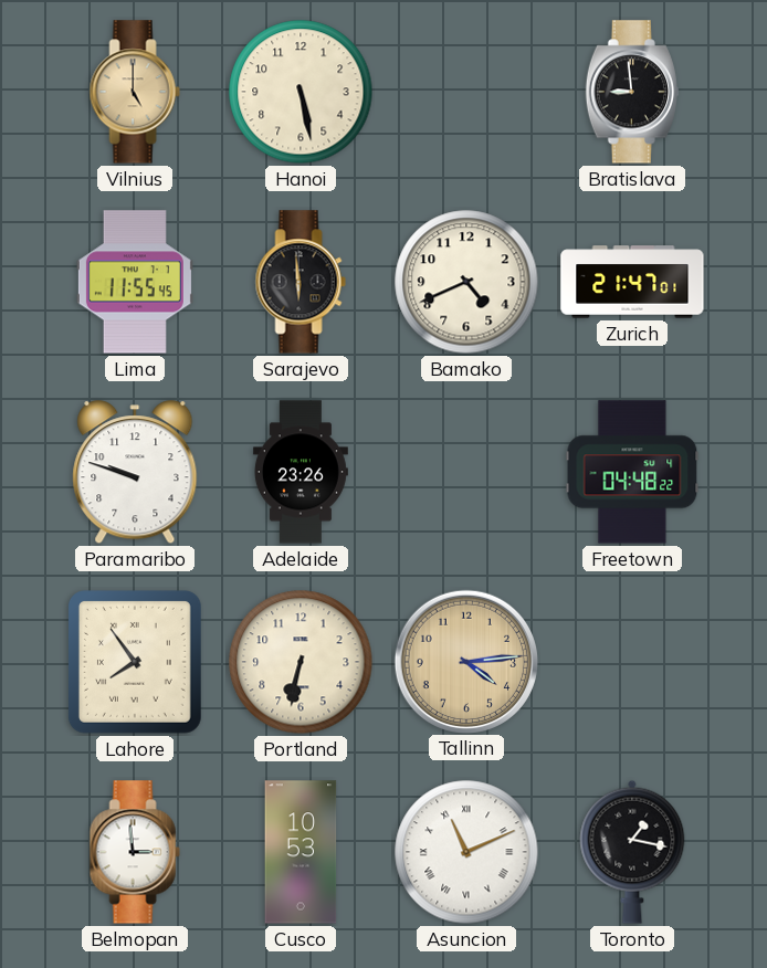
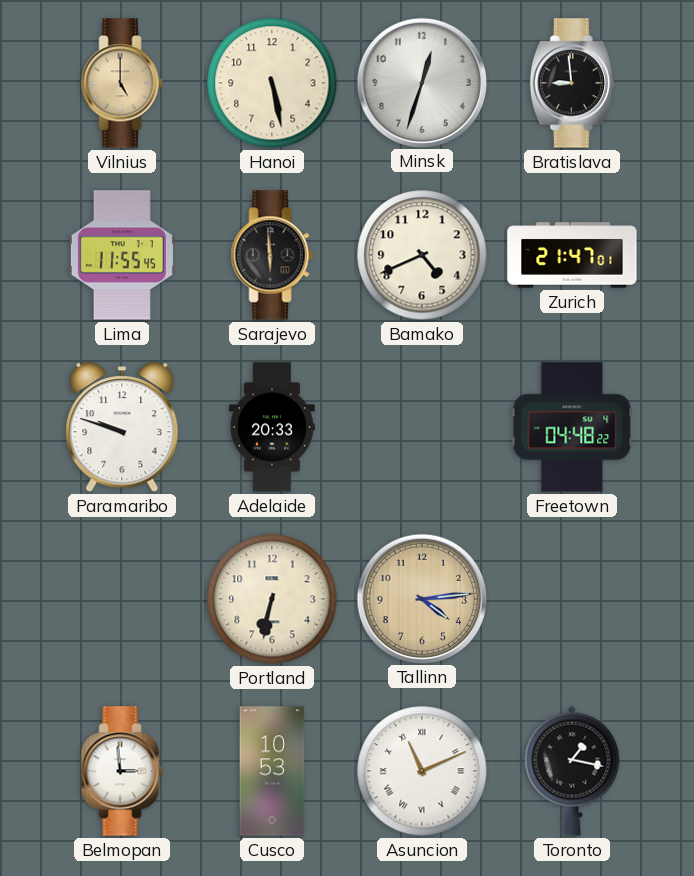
Minsk: none -> 12:33
Adelaide: 23:26 -> 20:33
Lahore: 7:54 -> none
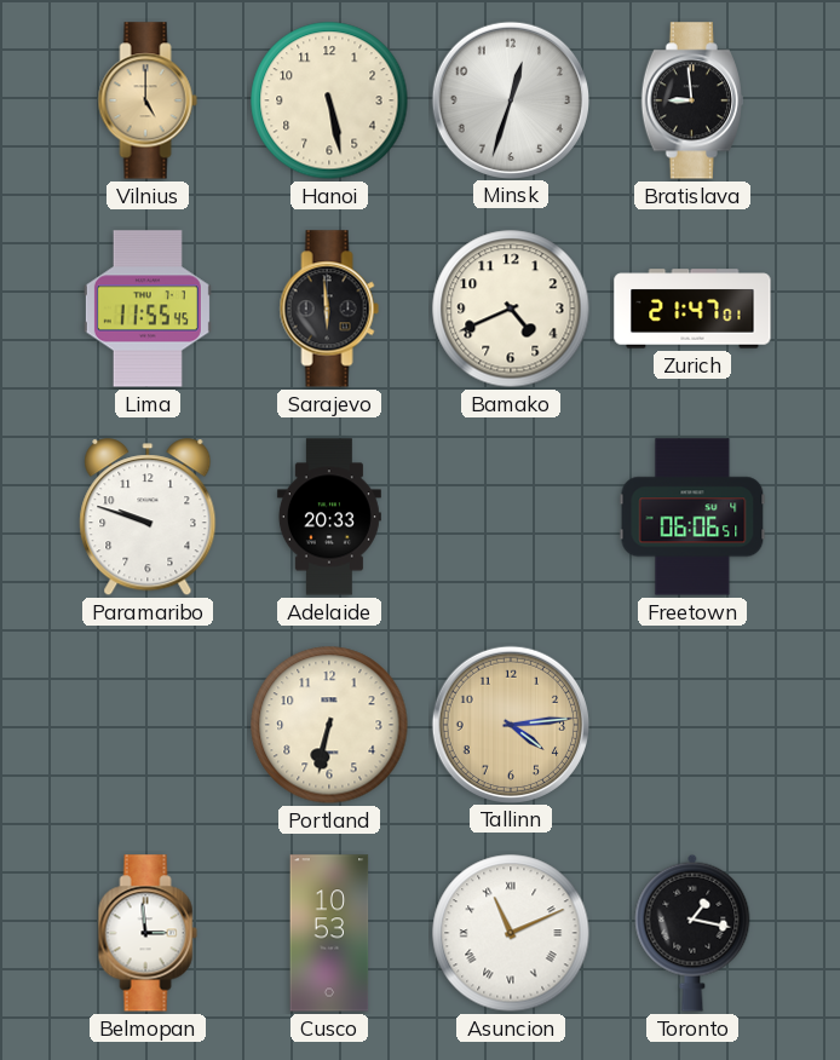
Freetown: 04:48 -> 06:06
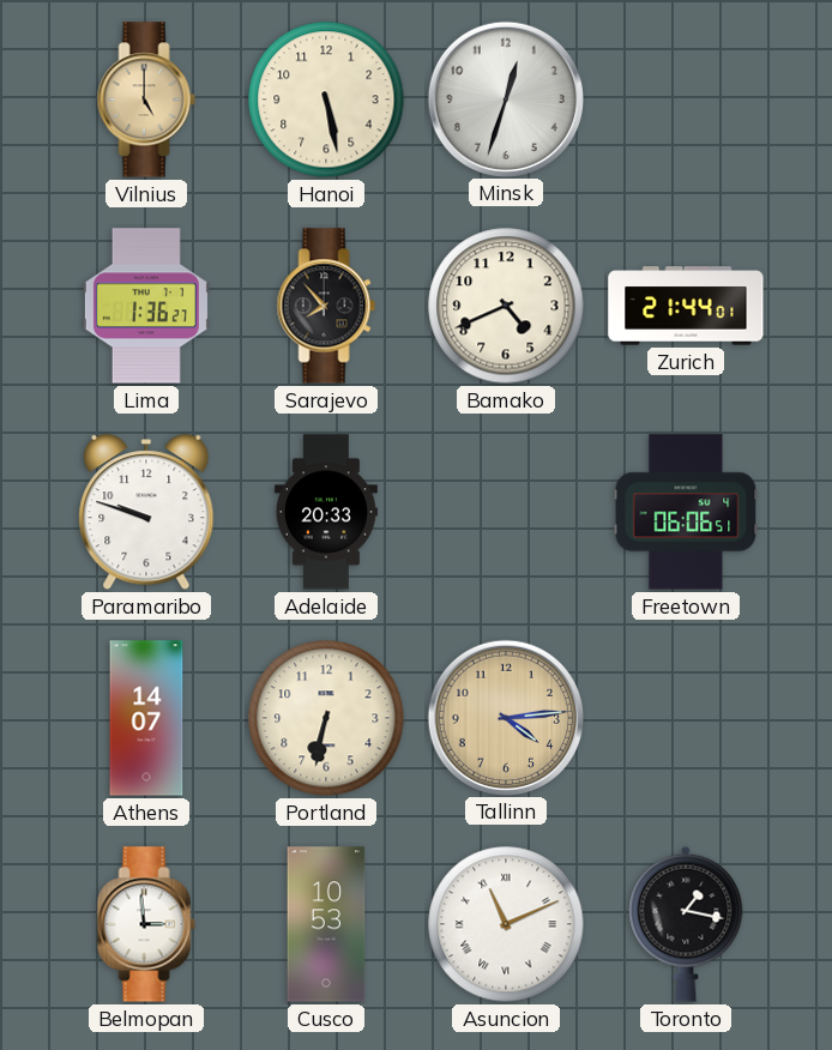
Bratislava: 8:59 -> none
Lima: 11:55 -> 1:36
Sarajevo: 5:59 -> 7:53
Zurich: 21:47 -> 21:44
Athens: none -> 14:07
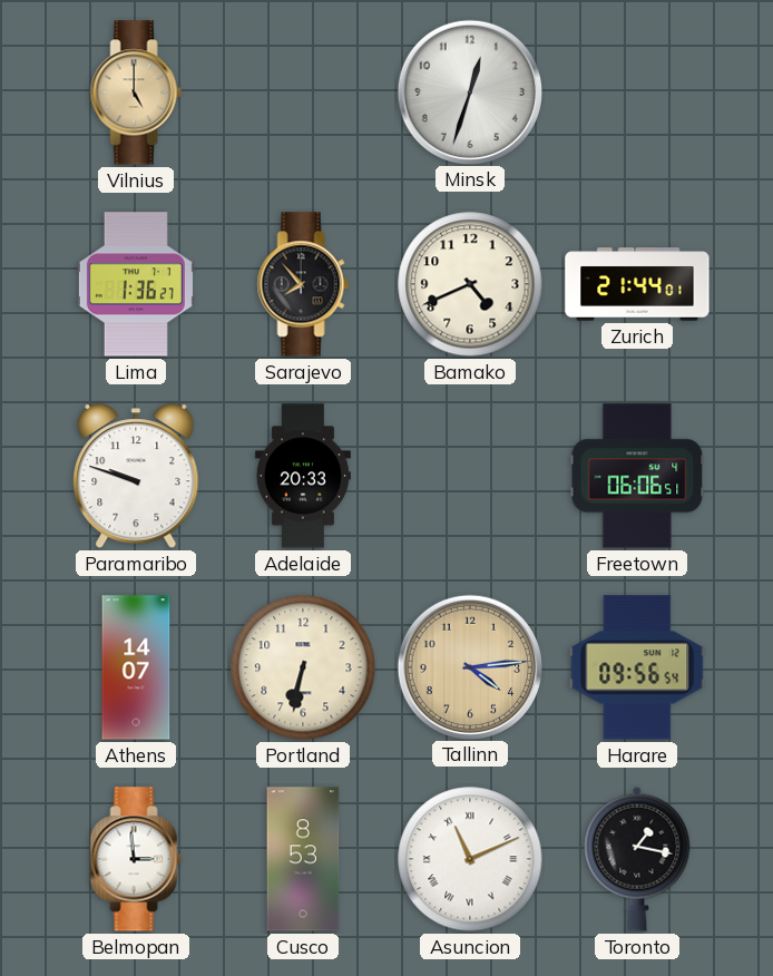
Hanoi: 5:28 -> none
Harare: none -> 09:56
Cusco: 10:53 -> 8:53
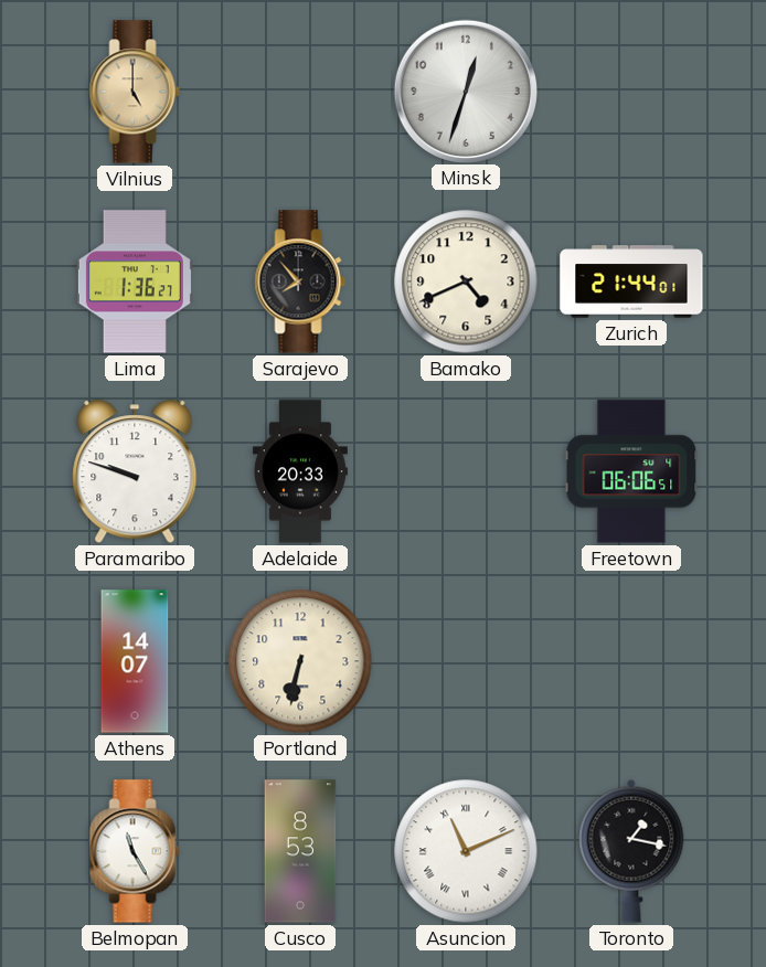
Tallinn: 4:14 -> none
Harare: 09:56 -> none
Belmopan: 2:59 -> 11:25
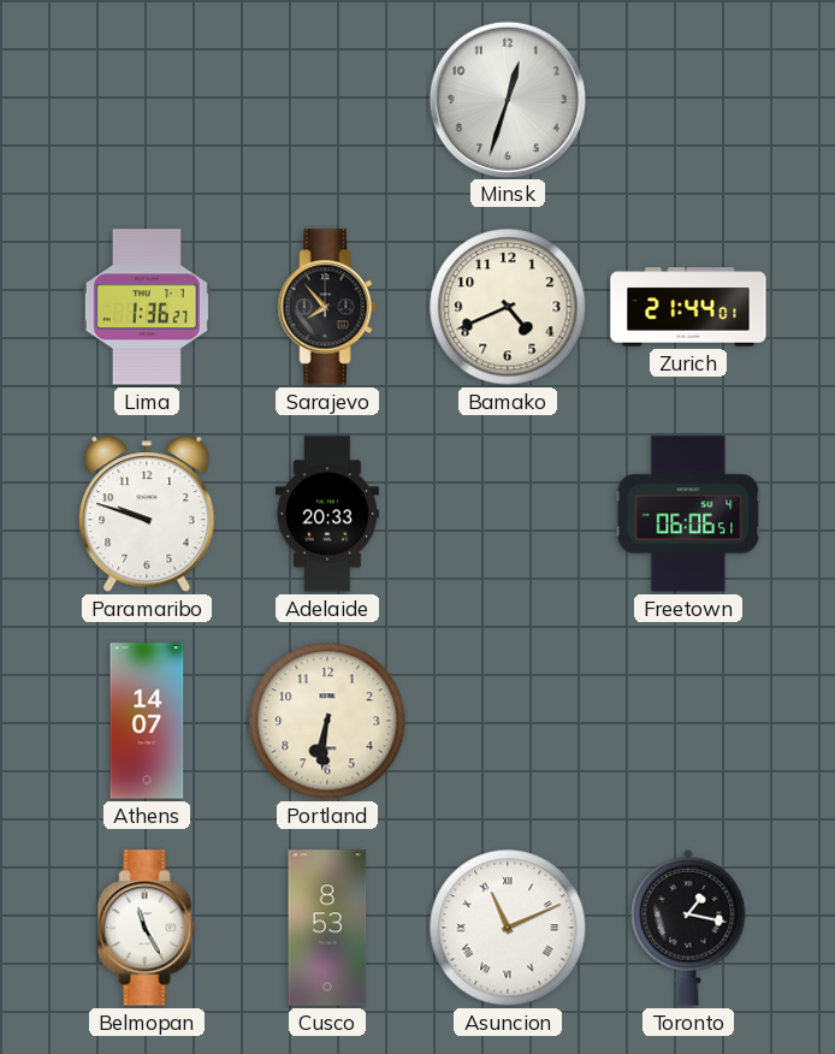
Vilnius: 5:00 -> none
Portland: 6:32 -> 6:31
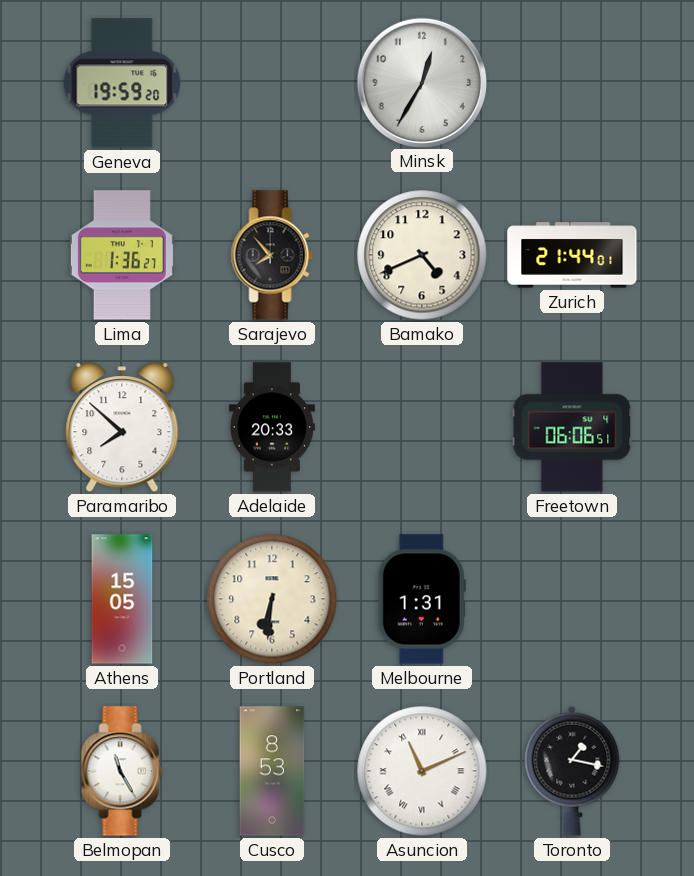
Geneva: none -> 19:59
Minsk: 12:33 -> 12:35
Paramaribo: 9:48 -> 7:52
Athens: 14:07 -> 15:05
Melbourne: none -> 1:31
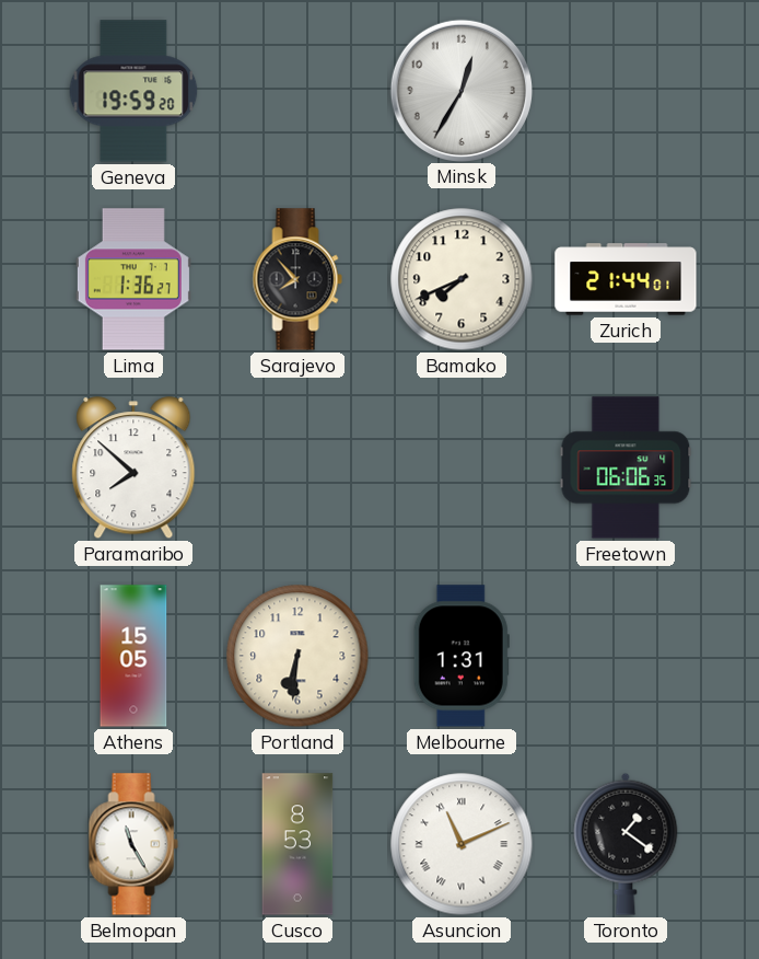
Bamako: 4:41 -> 7:41
Adelaide: 20:33 -> none
Freetown: 06:06:51 -> 06:06:35
Toronto: 1:17 -> 1:21
